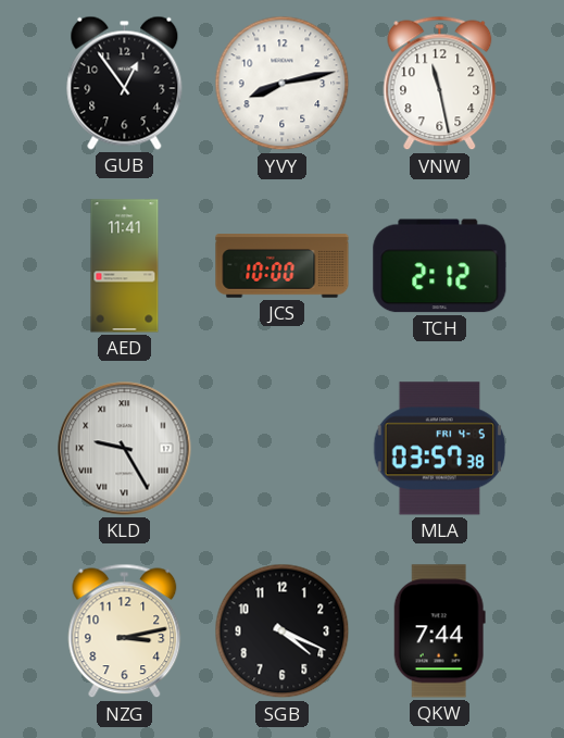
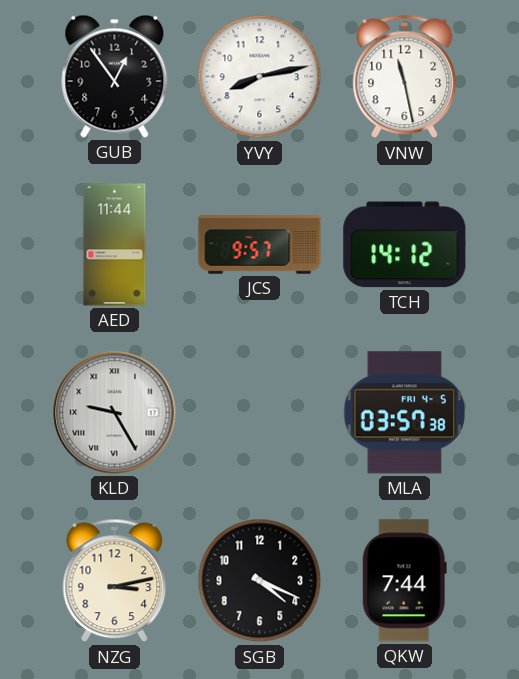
AED: 11:41 -> 11:44
JCS: 10:00 -> 9:57
TCH: 2:12 -> 14:12
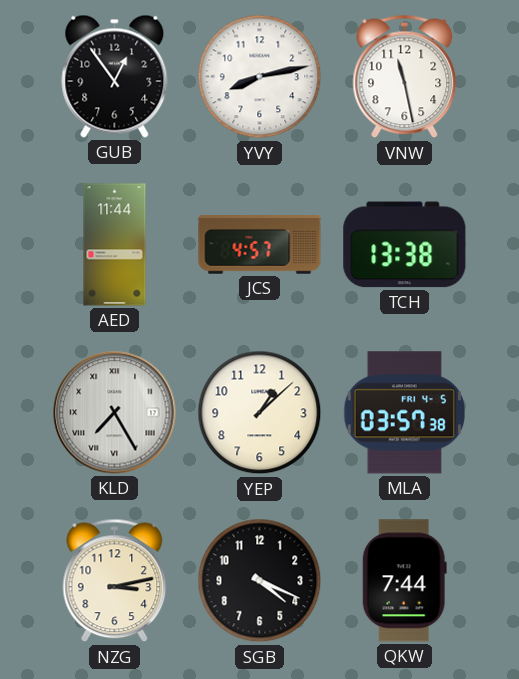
JCS: 9:57 -> 4:57
TCH: 14:12 -> 13:38
KLD: 9:25 -> 7:25
YEP: none -> 1:08
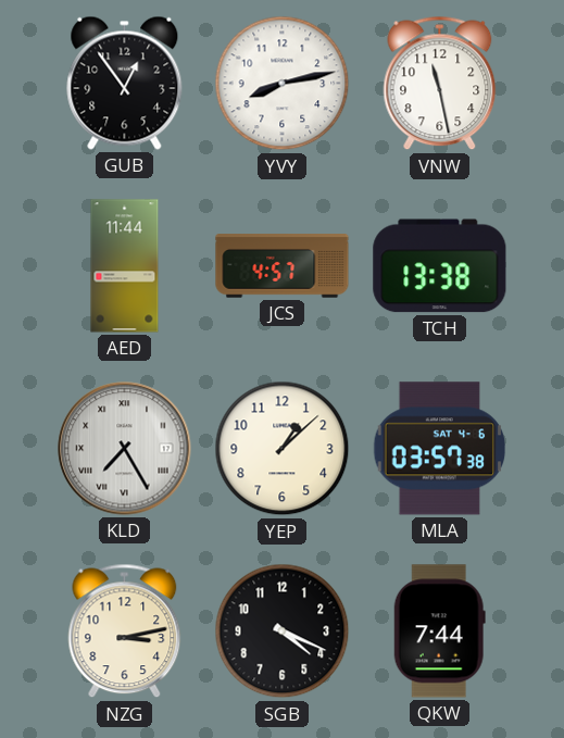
MLA date: FRI 4-5 -> SAT 4-6
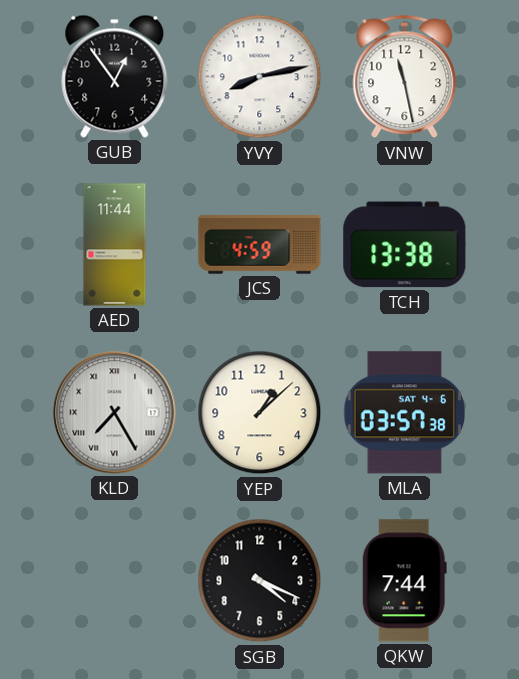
JCS: 4:57 -> 4:59
NZG: 3:13 -> none
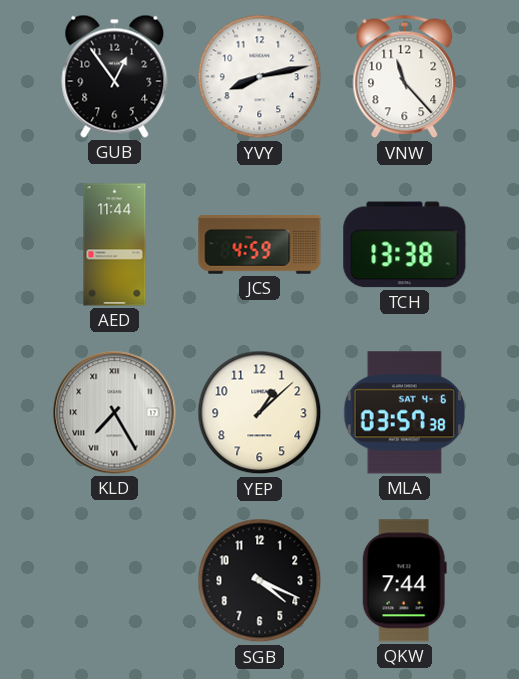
VNW: 11:28 -> 11:23
